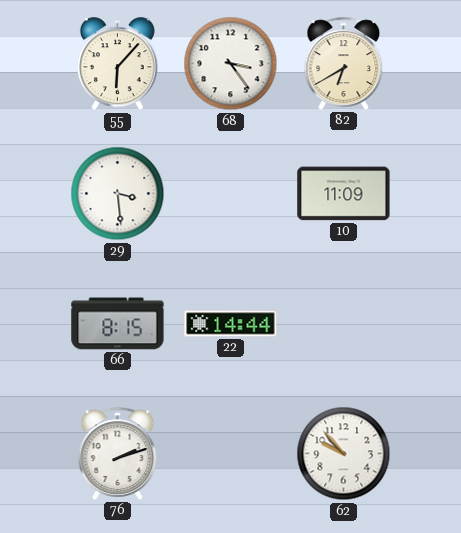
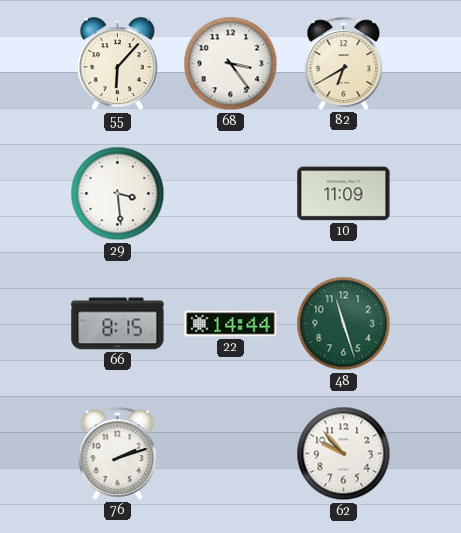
48: none -> 11:27
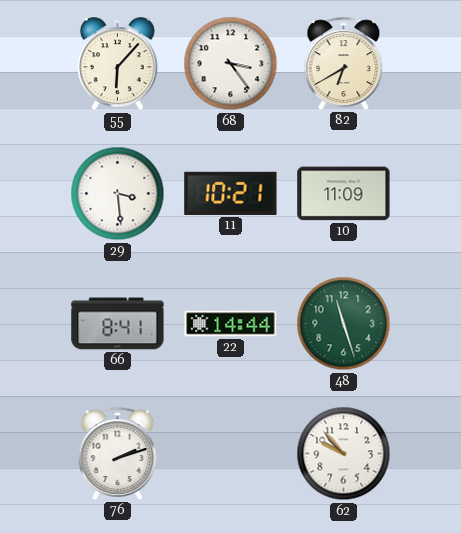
11: none -> 10:21
66: 8:15 -> 8:41
